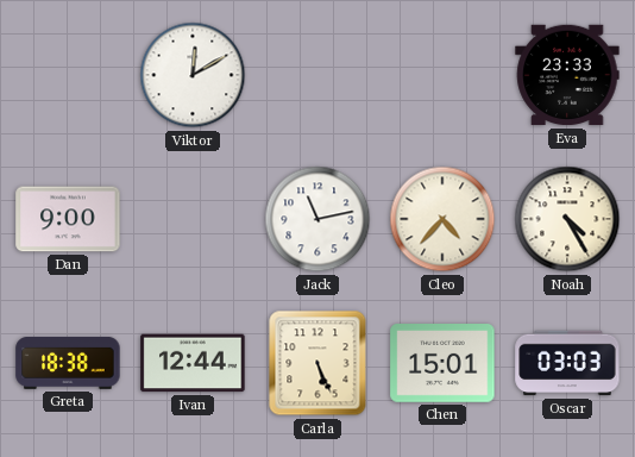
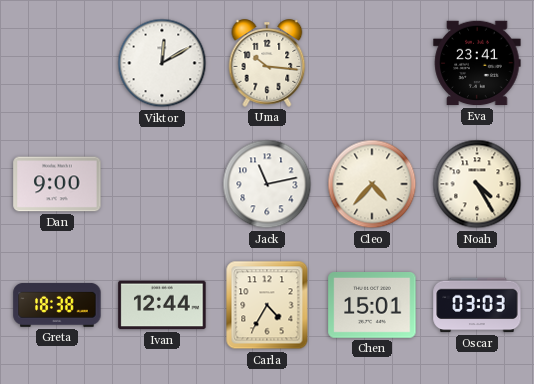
Uma: none -> 10:16
Eva: 23:33 -> 23:41
Carla: 5:26 -> 4:35
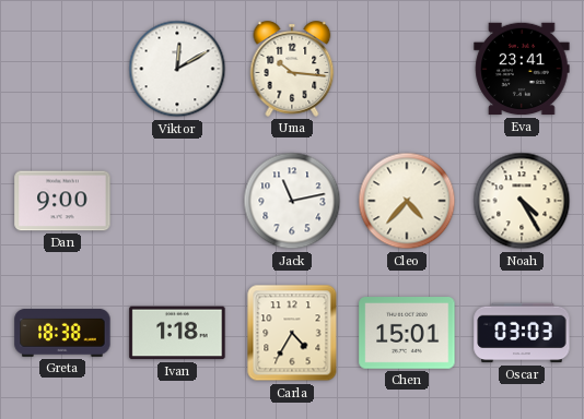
Ivan: 12:44 -> 1:18
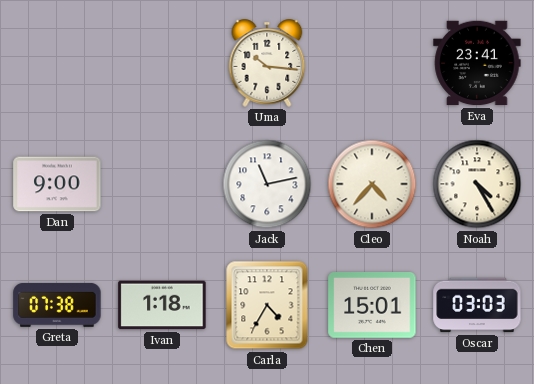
Viktor: 12:10 -> none
Greta: 18:38 -> 07:38
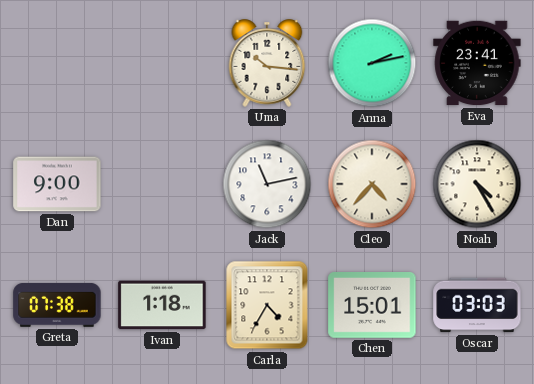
Anna: none -> 2:13
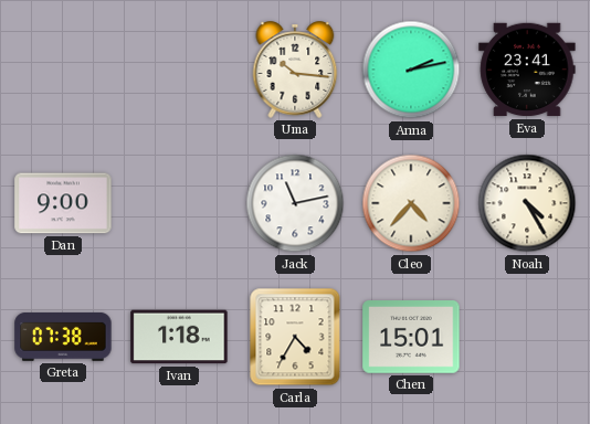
Oscar: 03:03 -> none
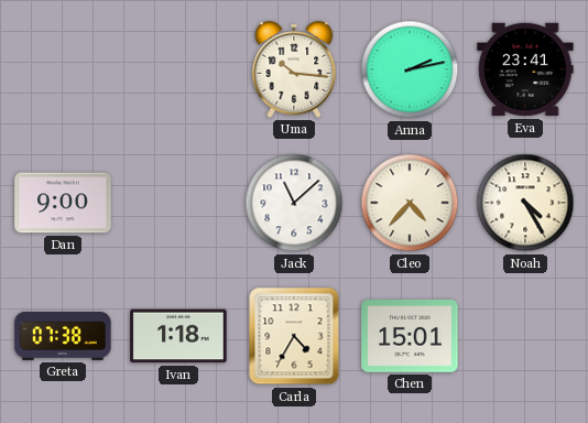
Jack: 11:13 -> 11:08
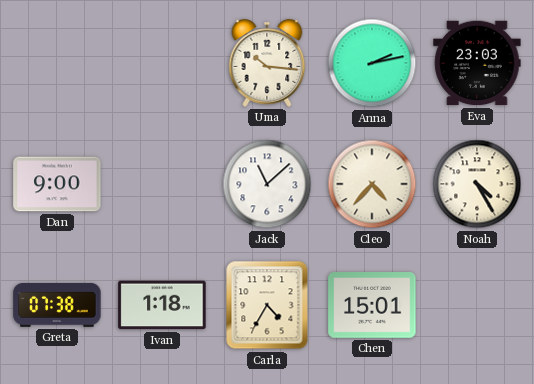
Eva: 23:41 -> 23:03
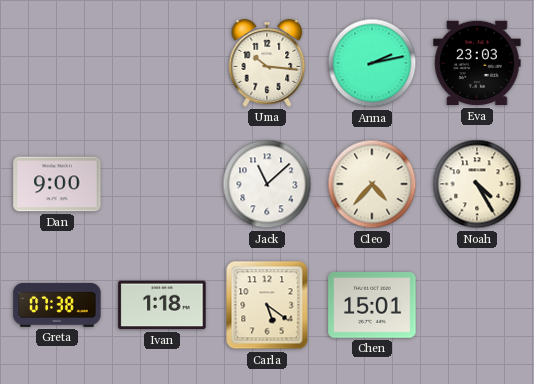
Carla: 4:35 -> 5:21
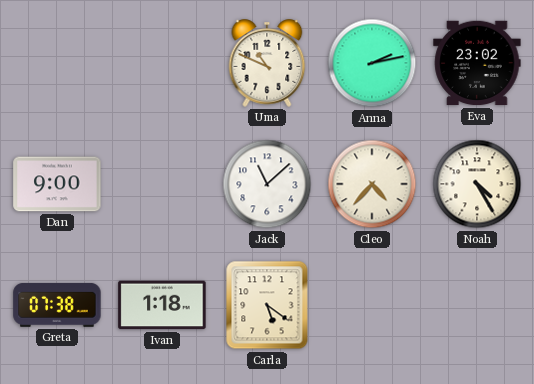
Uma: 10:16 -> 10:49
Eva: 23:03 -> 23:02
Chen: 15:01 -> none
